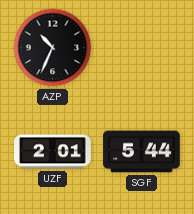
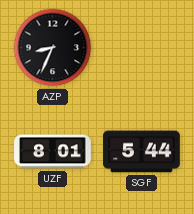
AZP: 10:34 -> 8:34
UZF: 2:01 -> 8:01
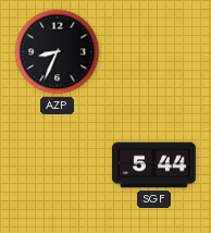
UZF: 8:01 -> none
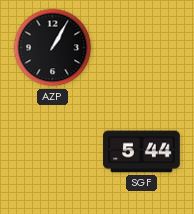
AZP: 8:34 -> 1:05
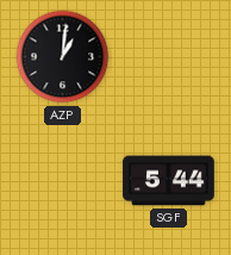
AZP: 1:05 -> 1:01
